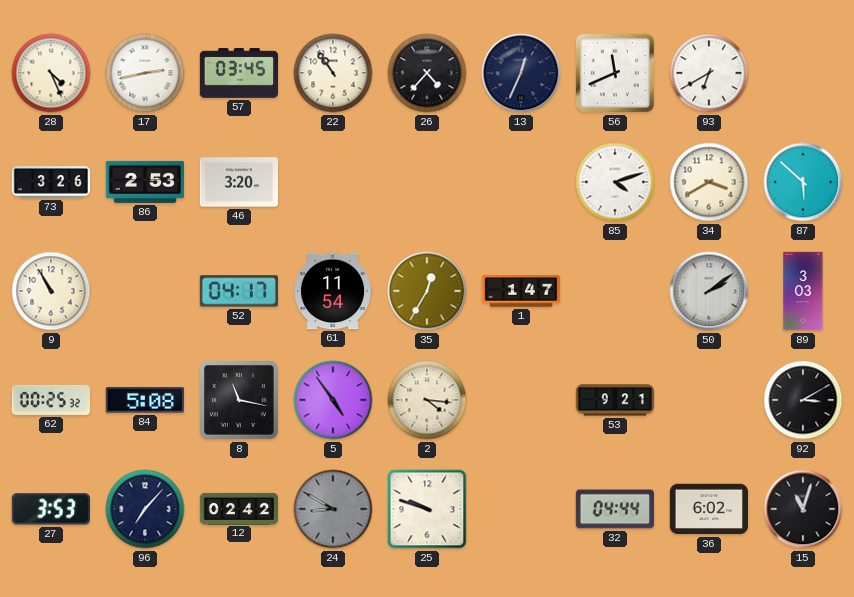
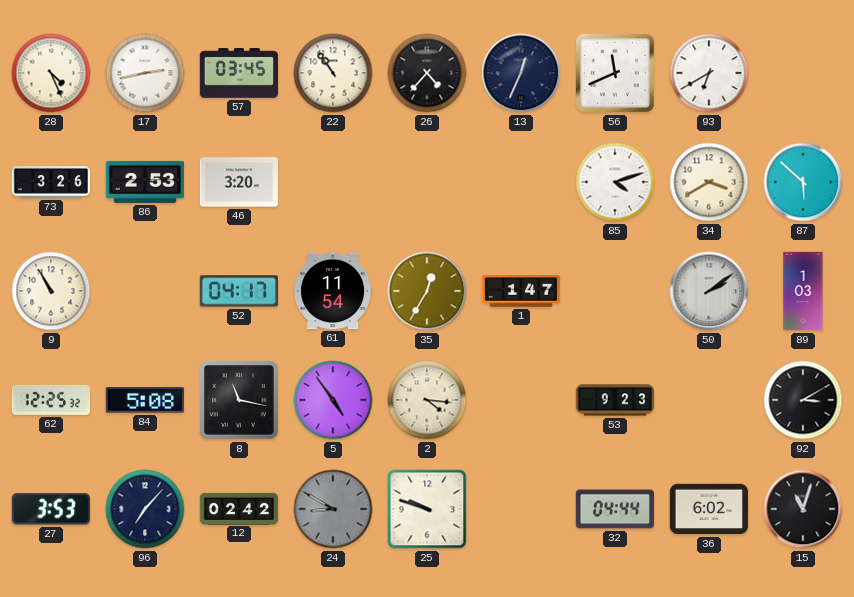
89: 3:03 -> 1:03
62: 00:25 -> 12:25
53: 9:21 -> 9:23
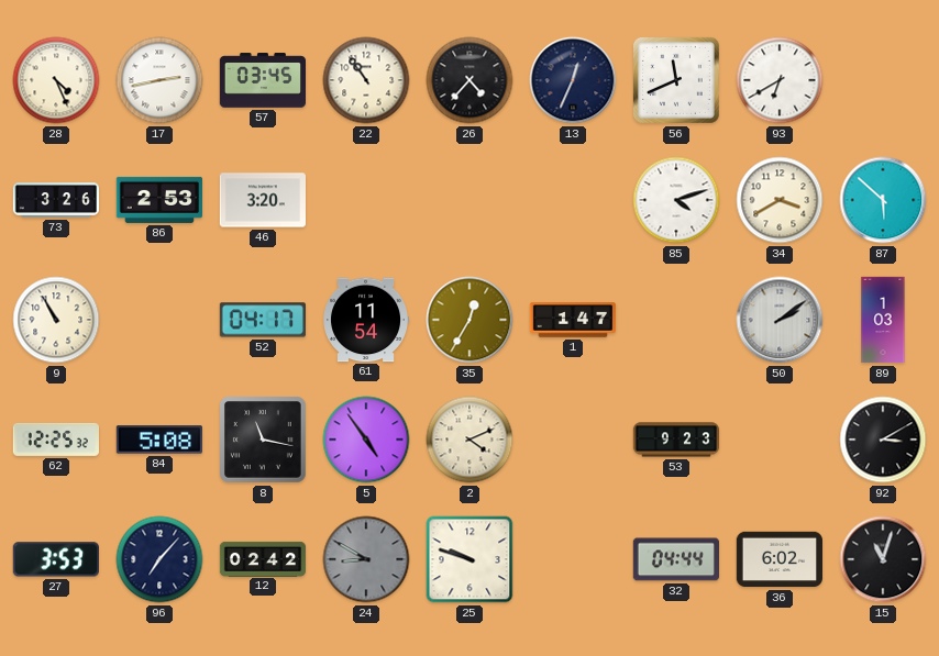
2: 4:16 -> 4:11
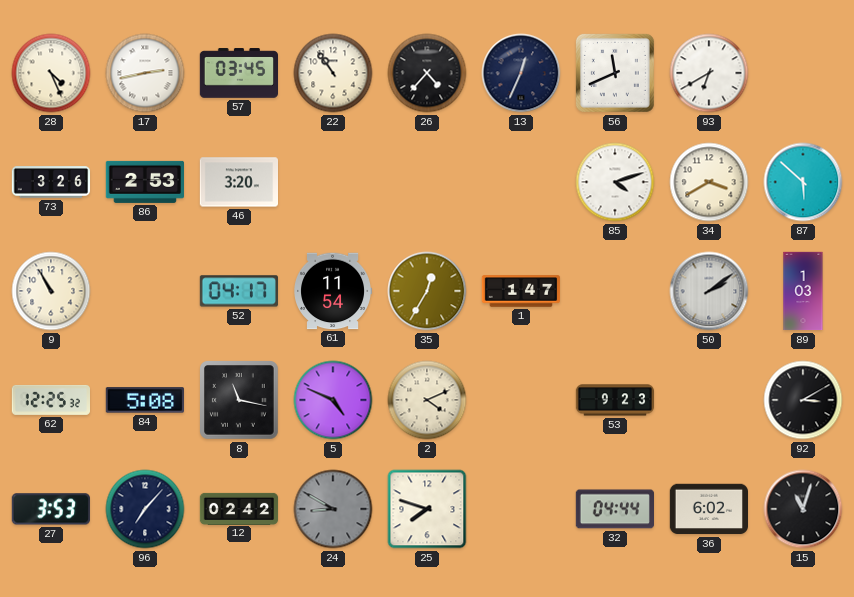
5: 4:54 -> 4:49
25: 9:48 -> 7:48
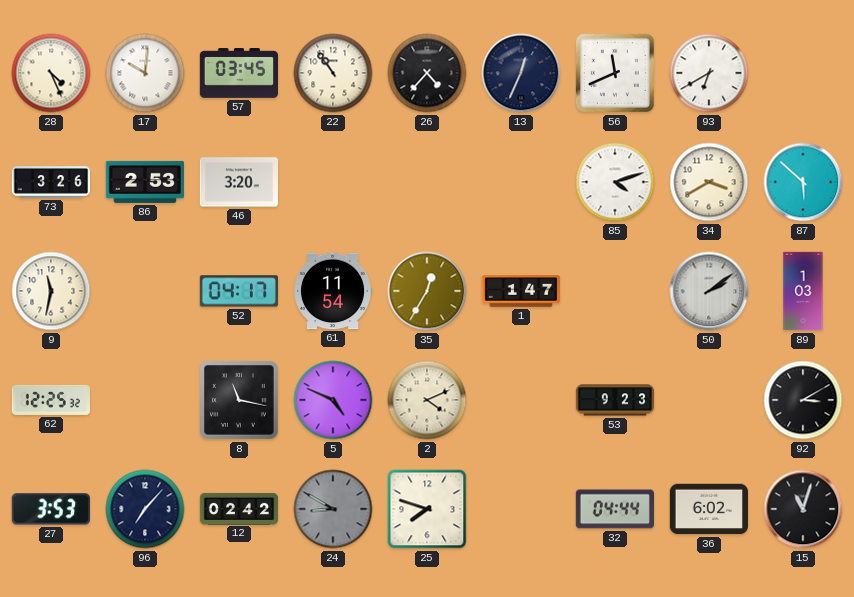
17: 2:43 -> 10:01
9: 10:55 -> 11:32
84: 5:08 -> none
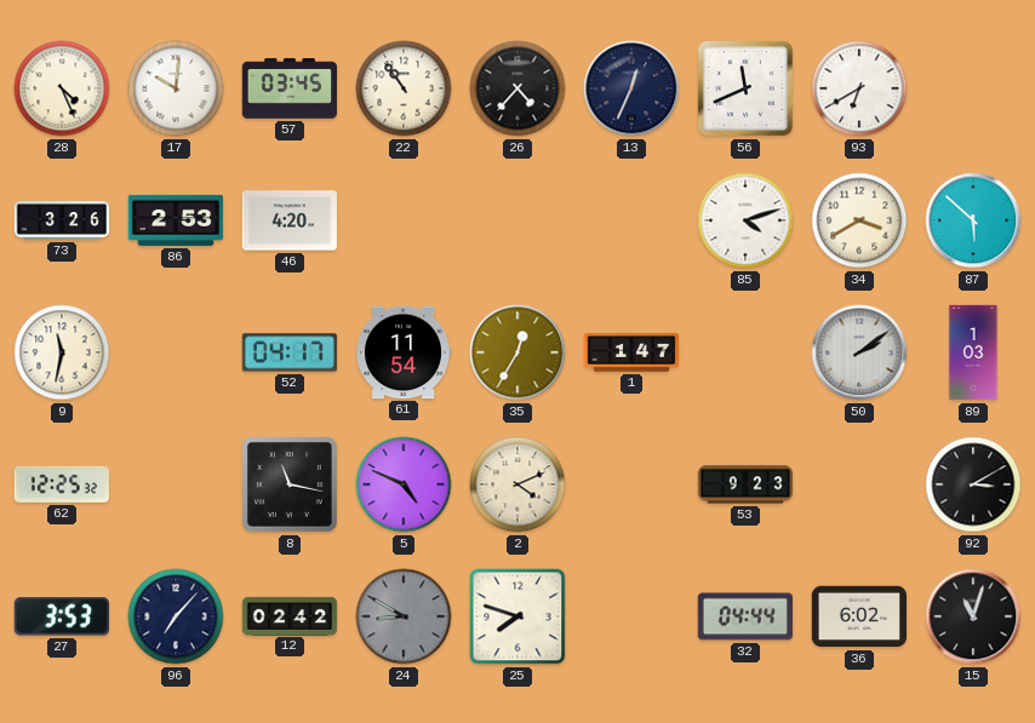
46: 3:20 -> 4:20
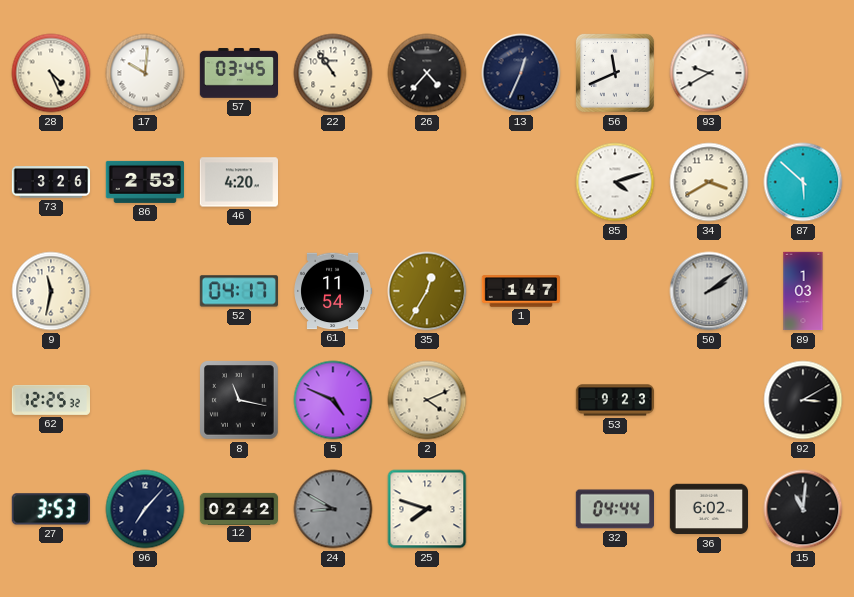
93: 6:40 -> 9:40
15: 11:03 -> 11:01
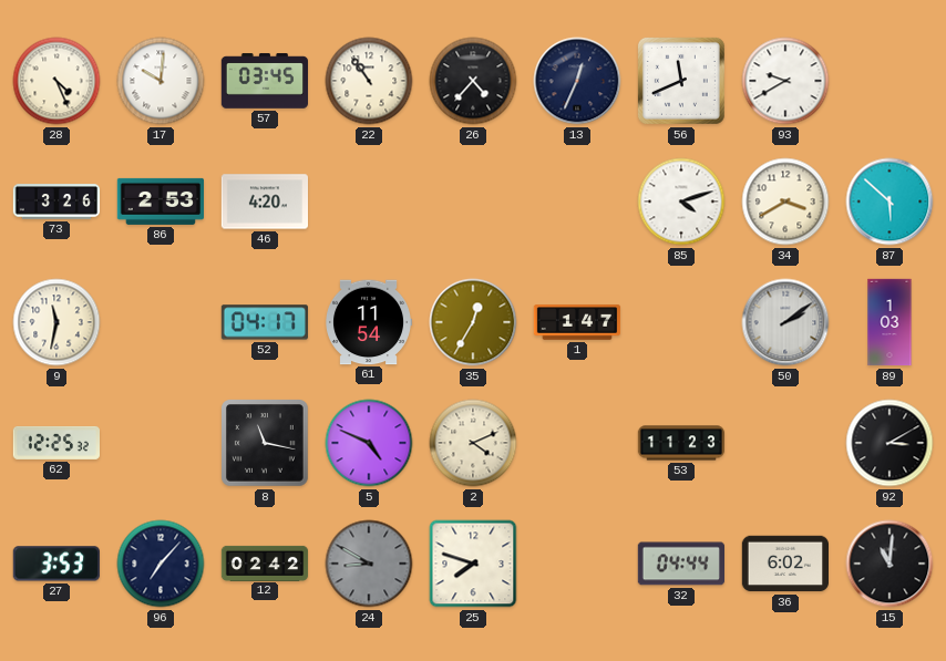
53: 9:23 -> 11:23
